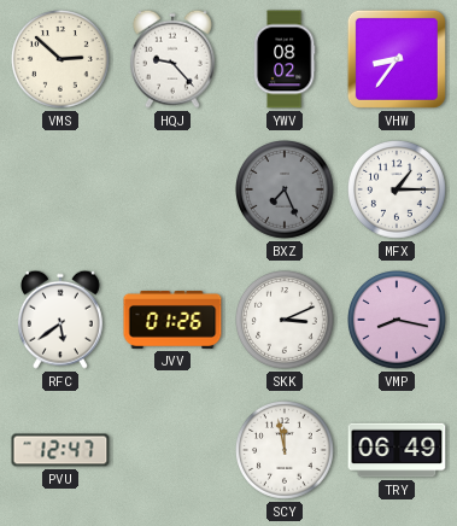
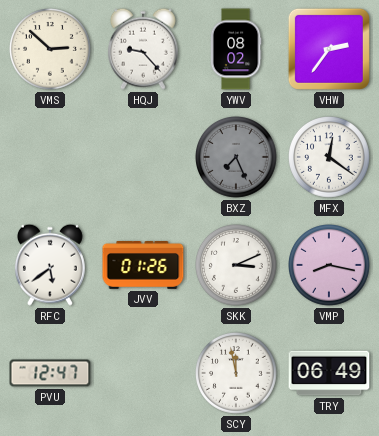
VHW: 8:36 -> 2:36
MFX: 1:15 -> 12:21
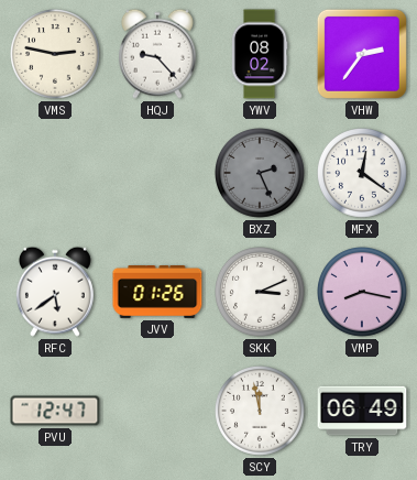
VMS: 2:52 -> 2:47
BXZ: 7:26 -> 2:26
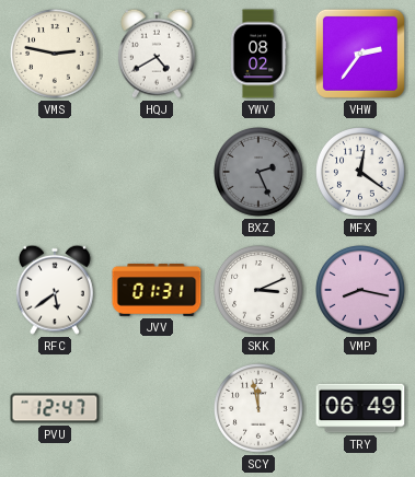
HQJ: 9:23 -> 4:40
JVV: 01:26 -> 01:31
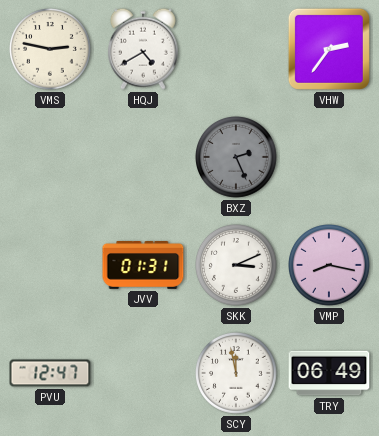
YWV: 08:02 -> none
MFX: 12:21 -> none
RFC: 5:39 -> none
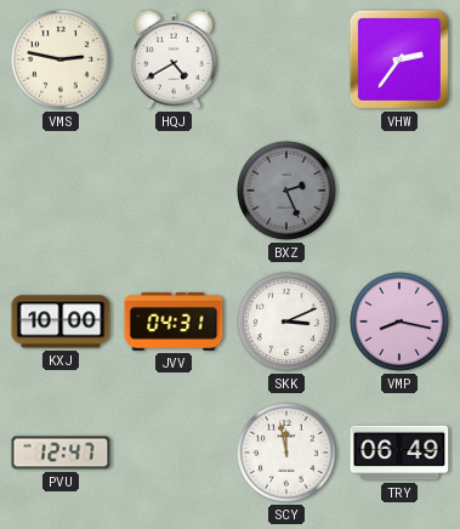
KXJ: none -> 10:00
JVV: 01:31 -> 04:31
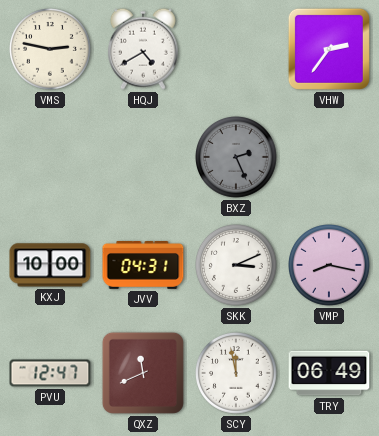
QXZ: none -> 11:41
